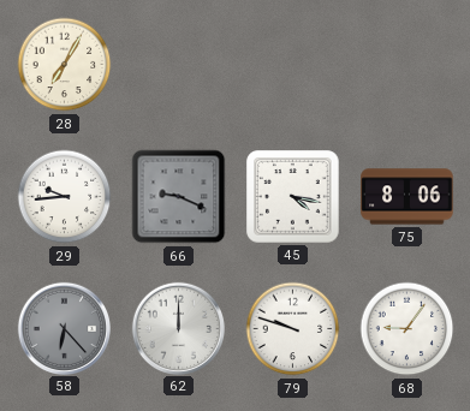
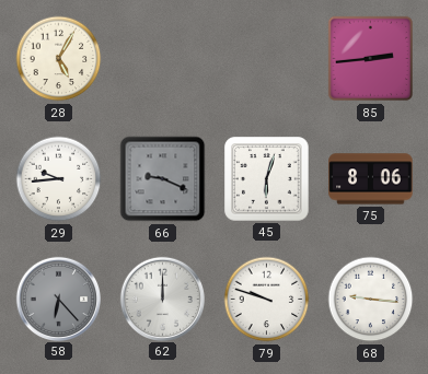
28: 7:05 -> 5:05
85: none -> 2:44
45: 4:17 -> 6:03
68: 9:06 -> 9:16
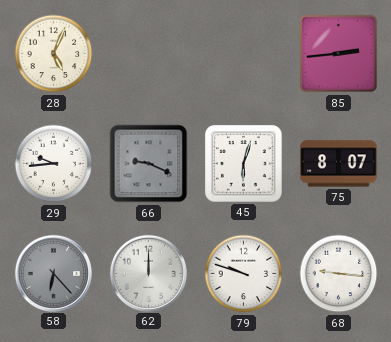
28: 5:05 -> 5:04
75: 8:06 -> 8:07
